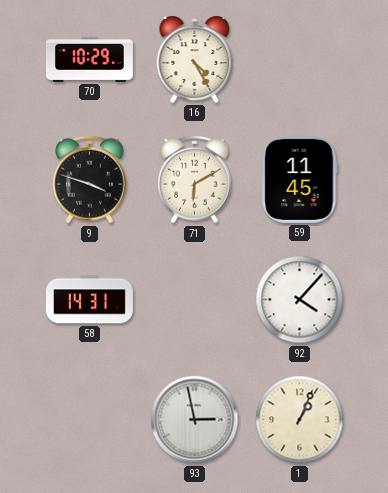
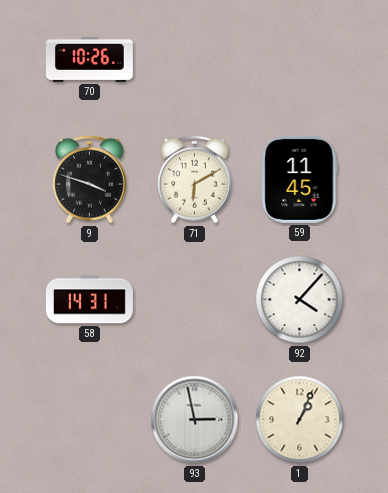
70: 10:29 -> 10:26
16: 4:25 -> none
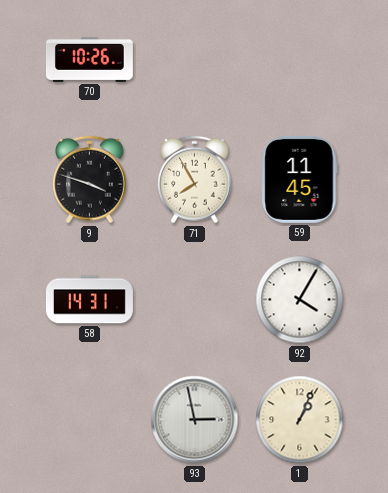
71: 6:10 -> 7:55
92: 4:07 -> 4:05
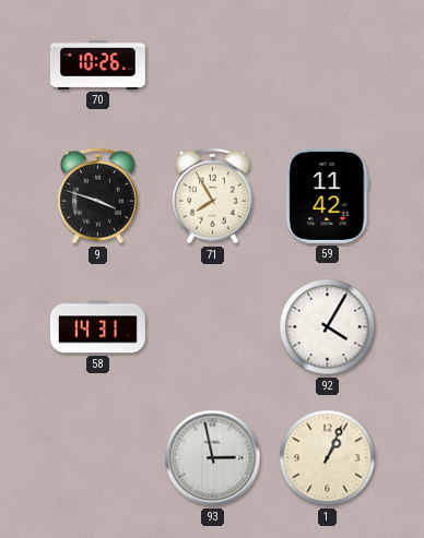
59: 11:45 -> 11:42
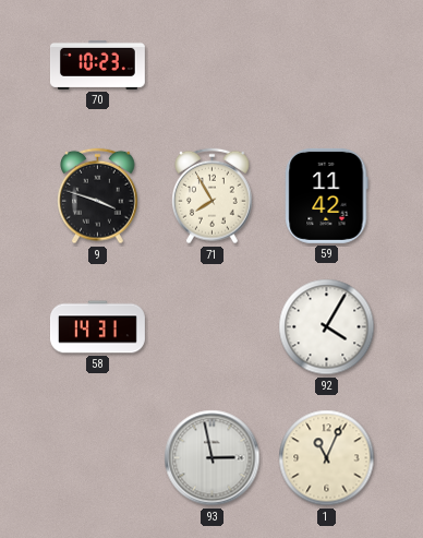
70: 10:26 -> 10:23
1: 1:04 -> 11:04
